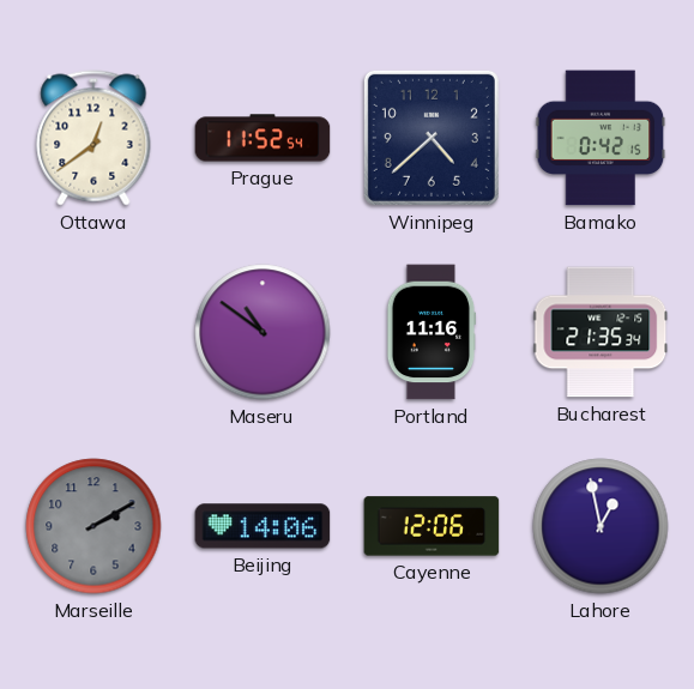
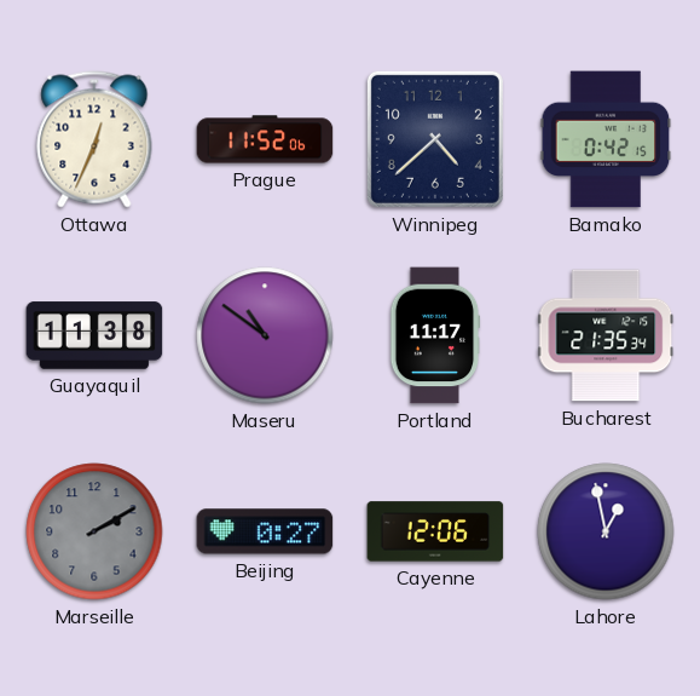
Ottawa: 12:39 -> 12:34
Prague: 11:52:54 -> 11:52:06
Guayaquil: none -> 11:38
Portland: 11:16 -> 11:17
Beijing: 14:06 -> 0:27
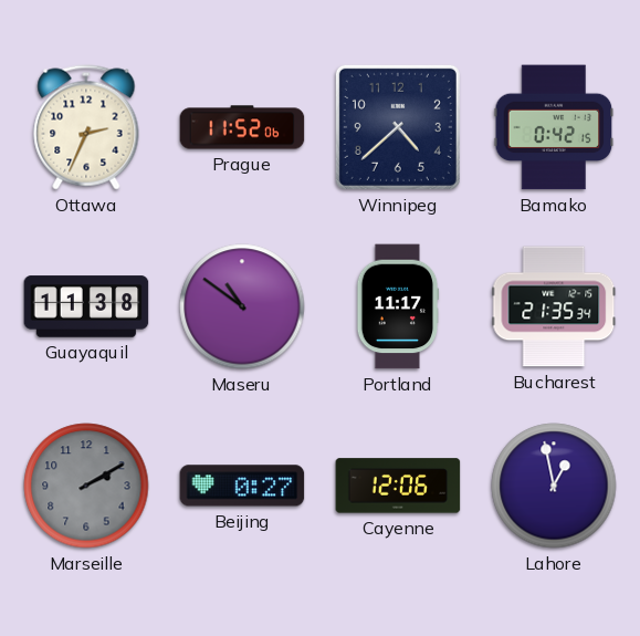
Ottawa: 12:34 -> 2:34
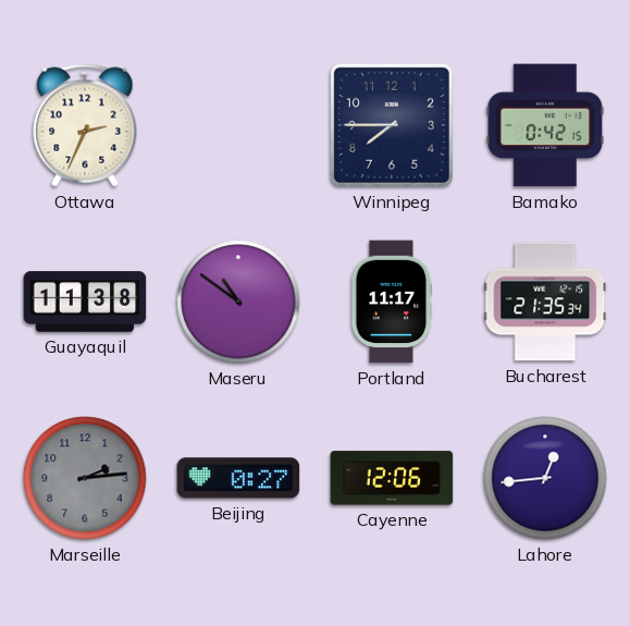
Prague: 11:52 -> none
Winnipeg: 4:38 -> 7:45
Marseille: 2:10 -> 2:14
Lahore: 12:58 -> 12:44
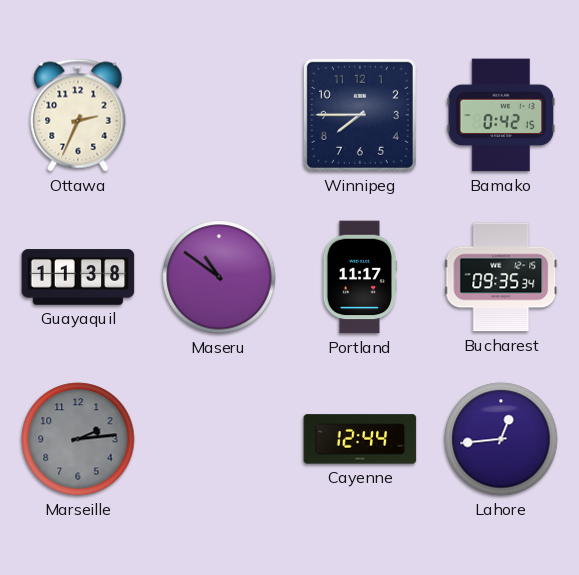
Bucharest: 21:35 -> 09:35
Beijing: 0:27 -> none
Cayenne: 12:06 -> 12:44
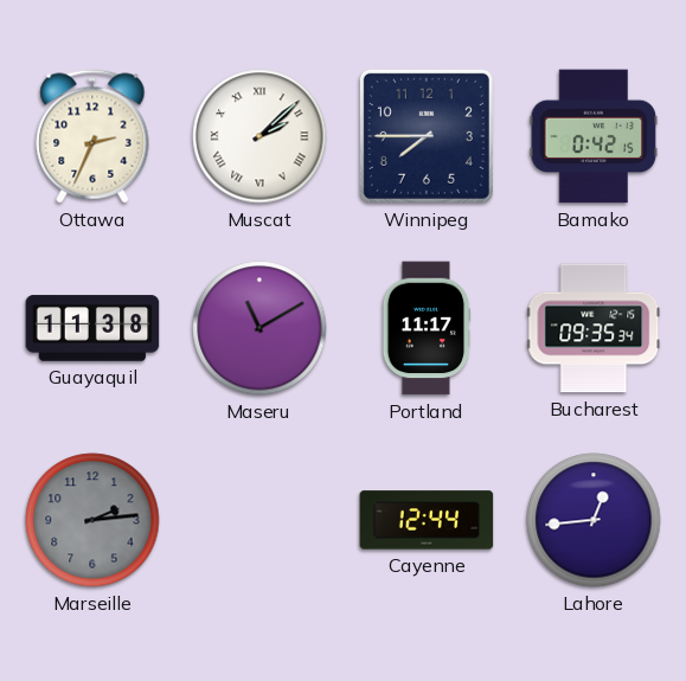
Muscat: none -> 2:08
Maseru: 10:51 -> 11:10
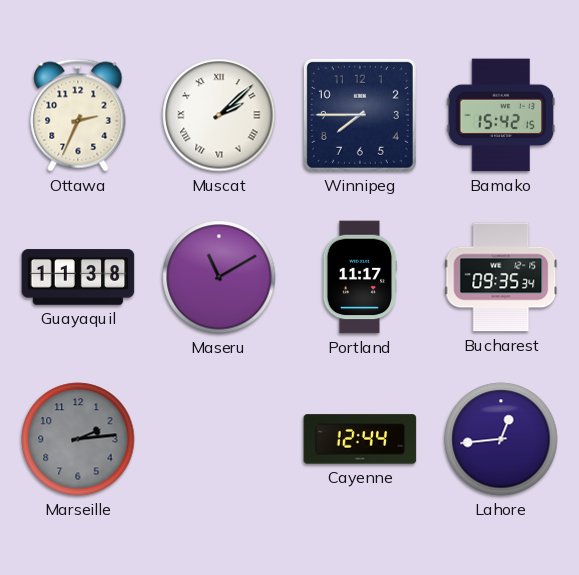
Bamako: 0:42 -> 15:42
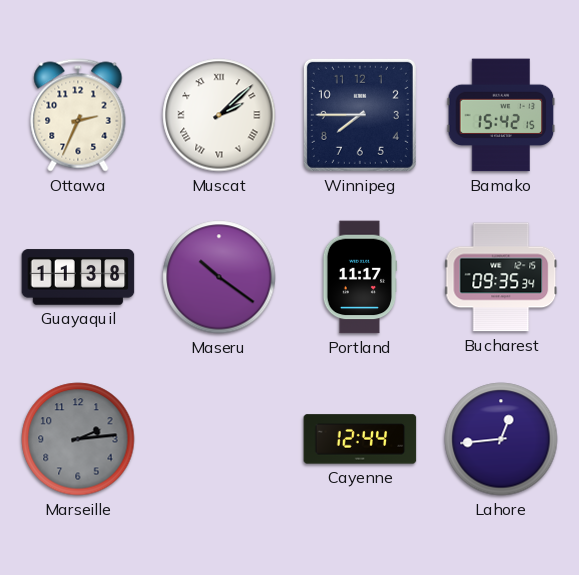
Maseru: 11:10 -> 10:21
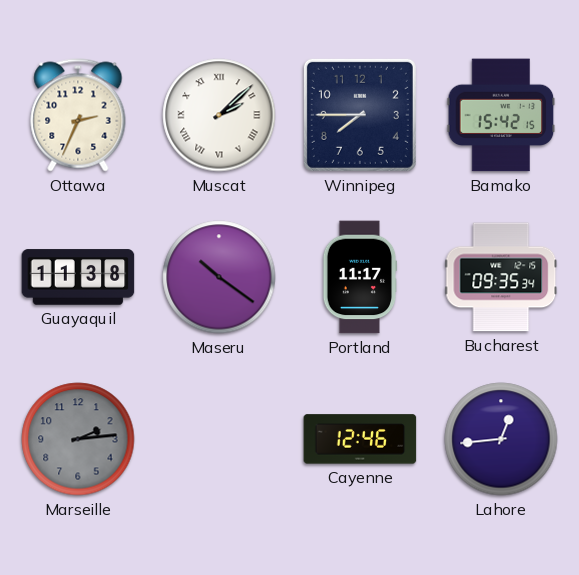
Cayenne: 12:44 -> 12:46
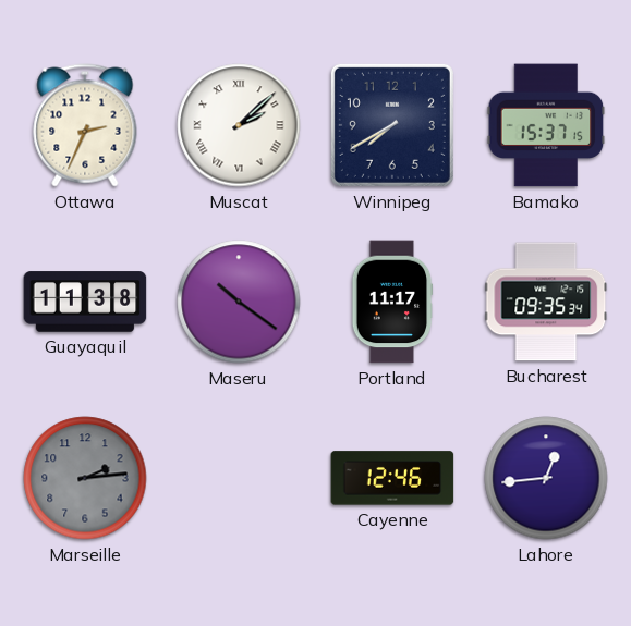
Winnipeg: 7:45 -> 7:40
Bamako: 15:42 -> 15:37
